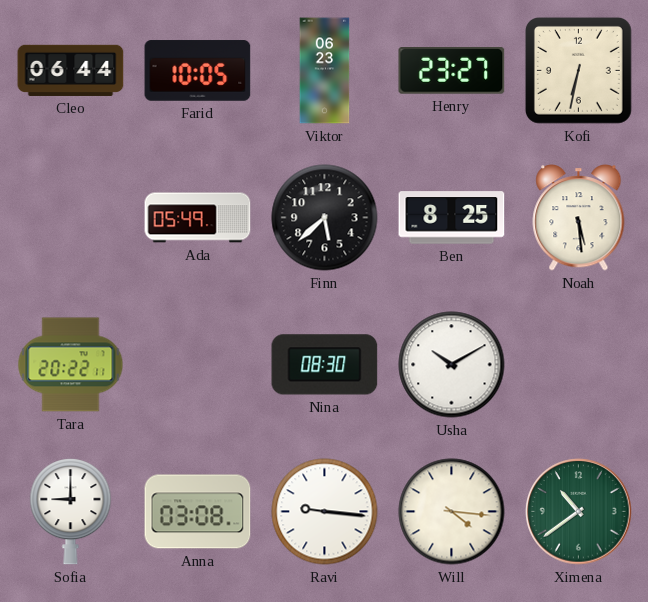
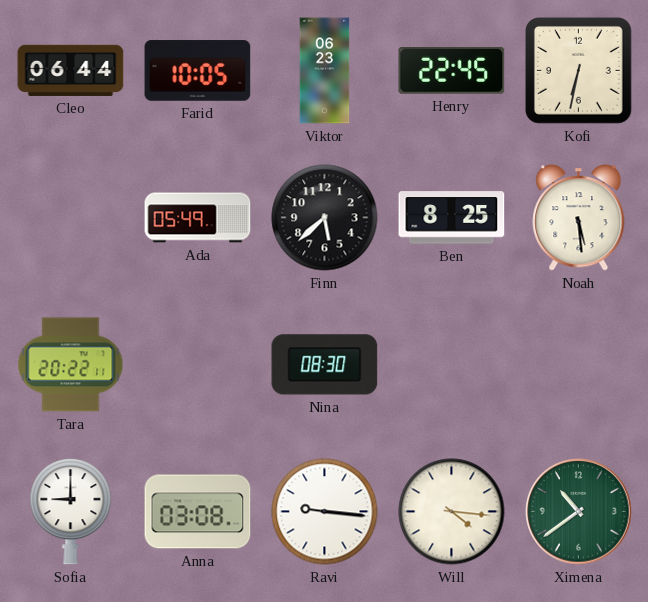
Henry: 23:27 -> 22:45
Usha: 10:10 -> none
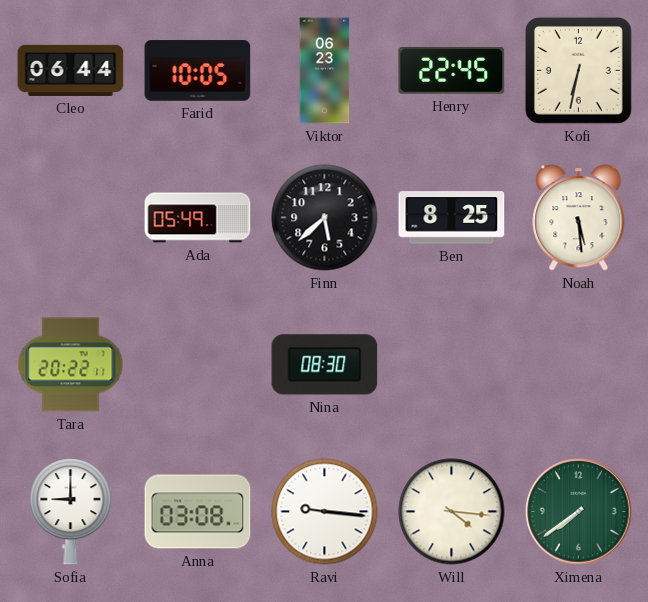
Ximena: 10:39 -> 7:39
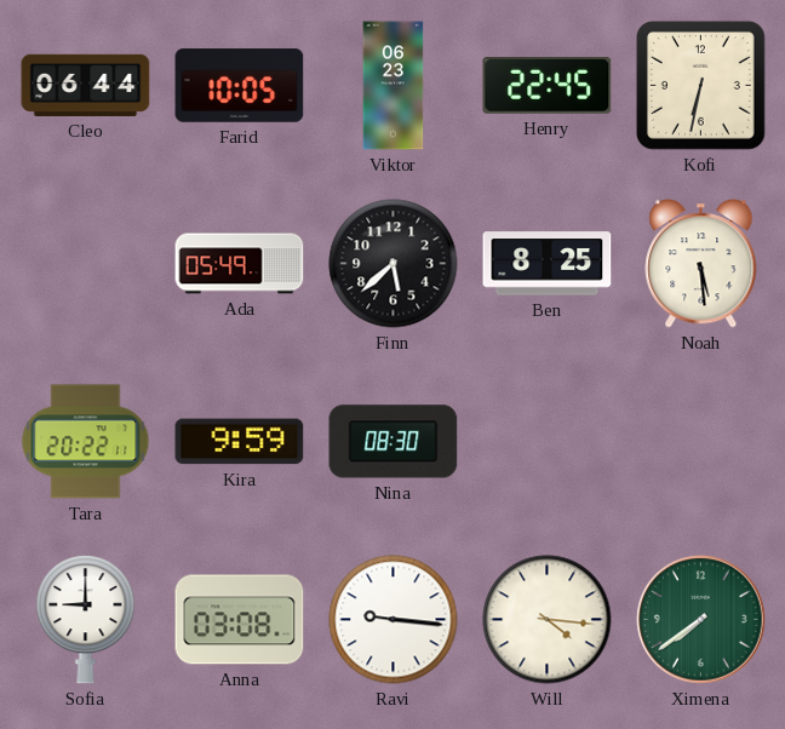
Kira: none -> 9:59
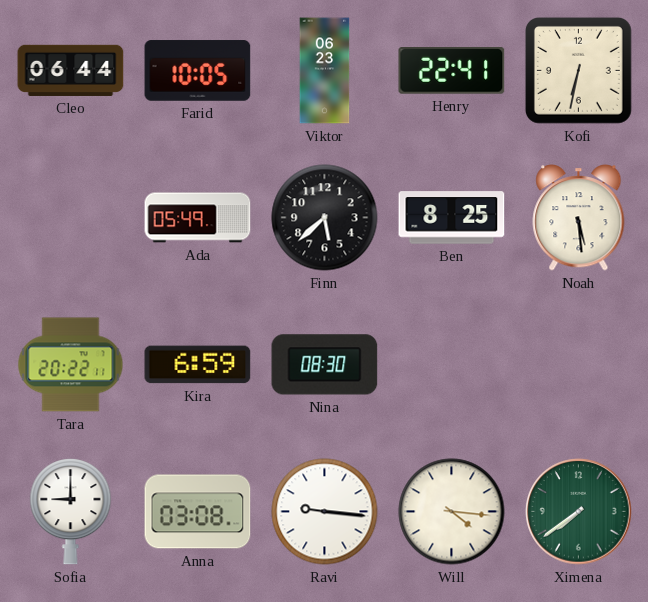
Henry: 22:45 -> 22:41
Kira: 9:59 -> 6:59
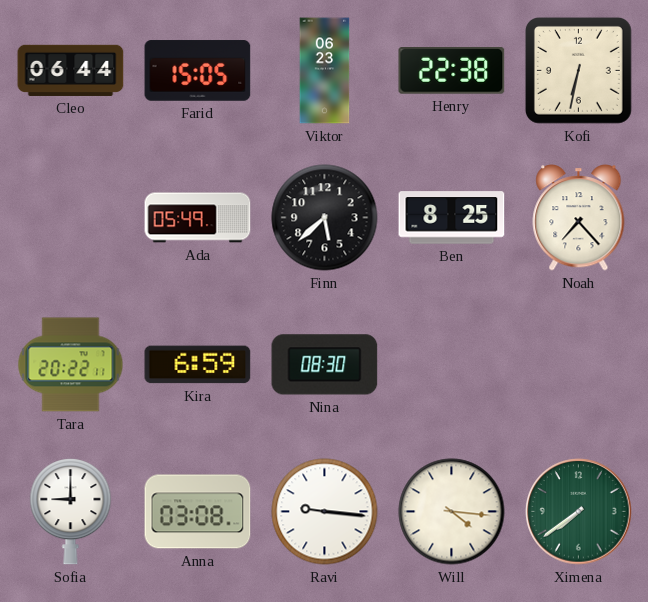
Farid: 10:05 -> 15:05
Henry: 22:41 -> 22:38
Noah: 5:29 -> 7:23
